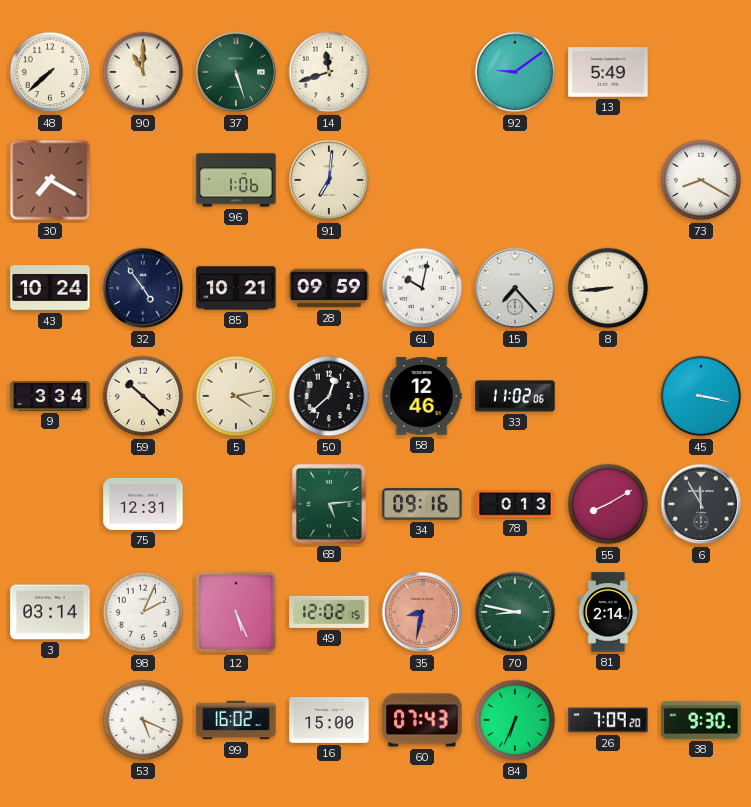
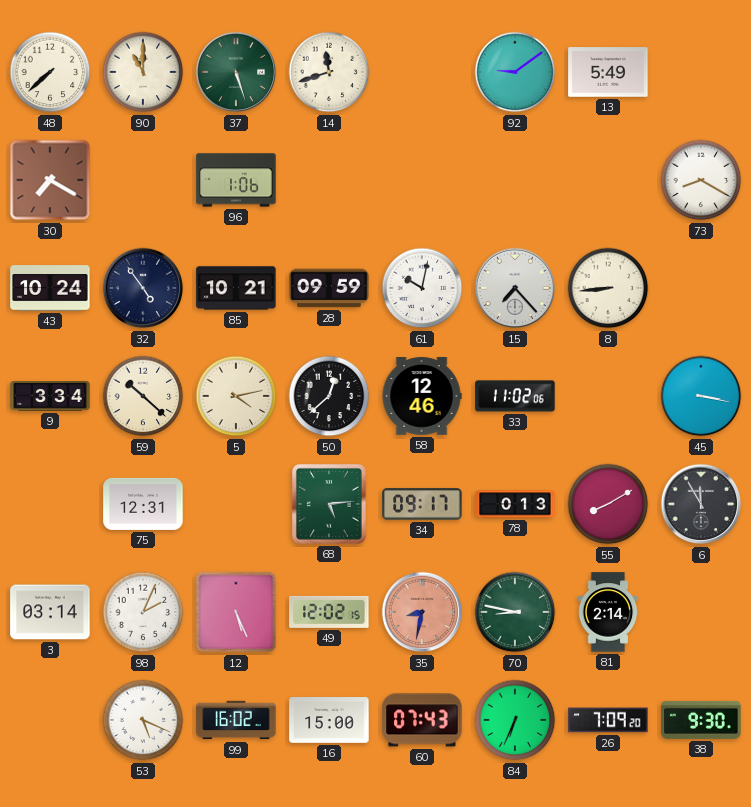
91: 7:01 -> none
34: 09:16 -> 09:17
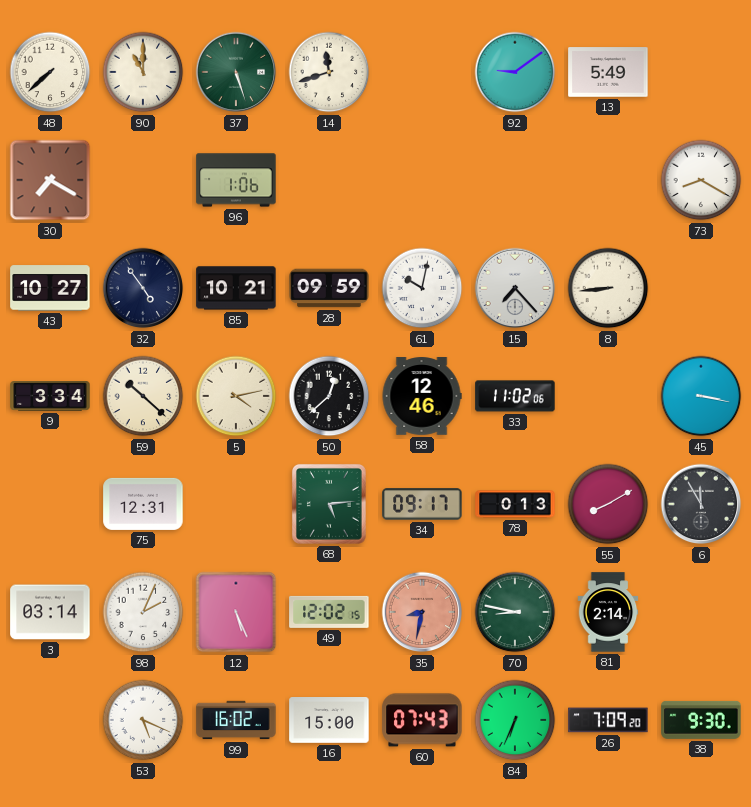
43: 10:24 -> 10:27
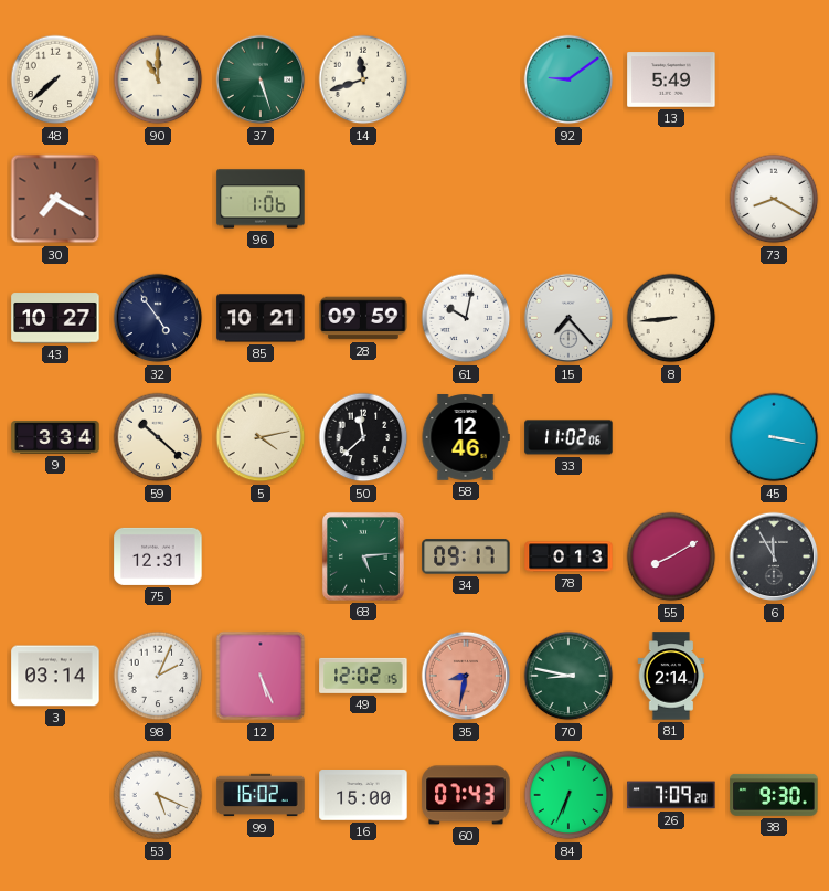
50: 12:38 -> 11:38
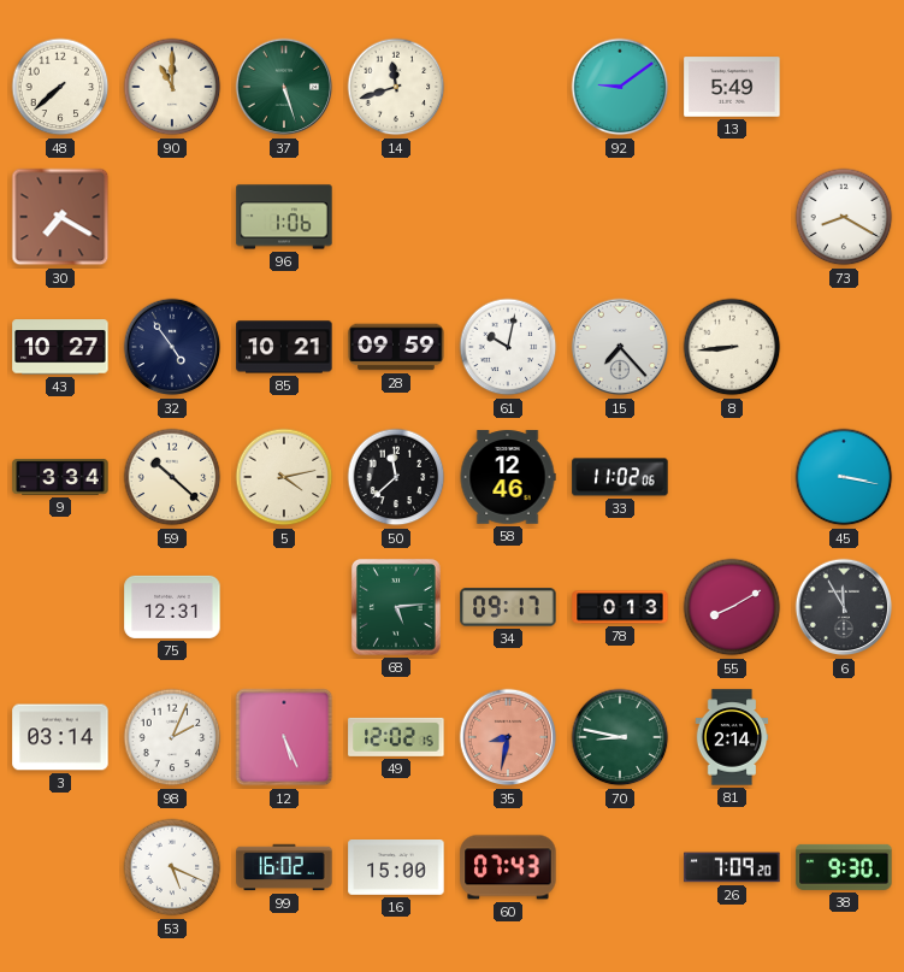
84: 6:34 -> none
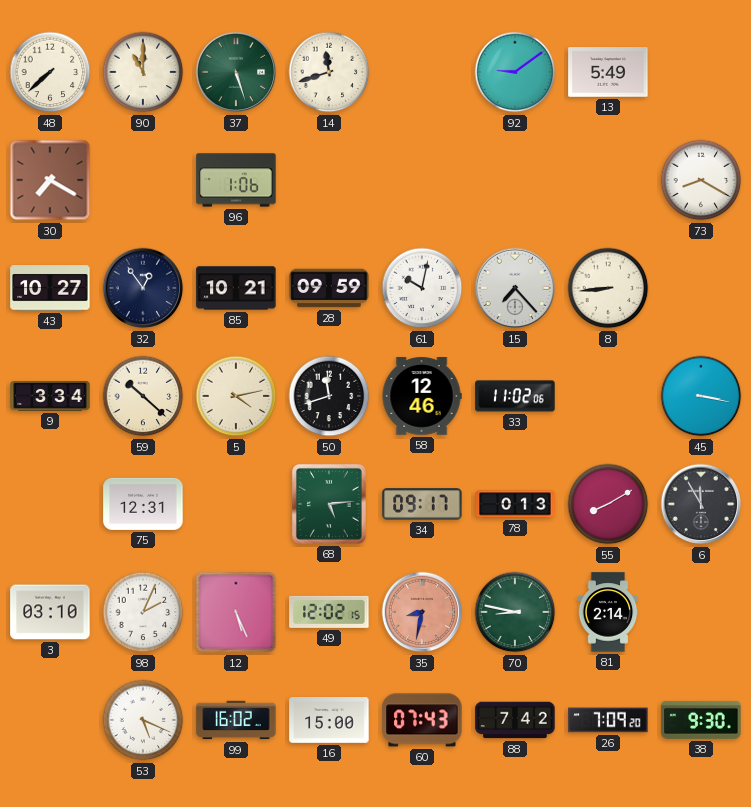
32: 4:54 -> 12:54
50: 11:38 -> 11:42
3: 03:14 -> 03:10
88: none -> 7:42
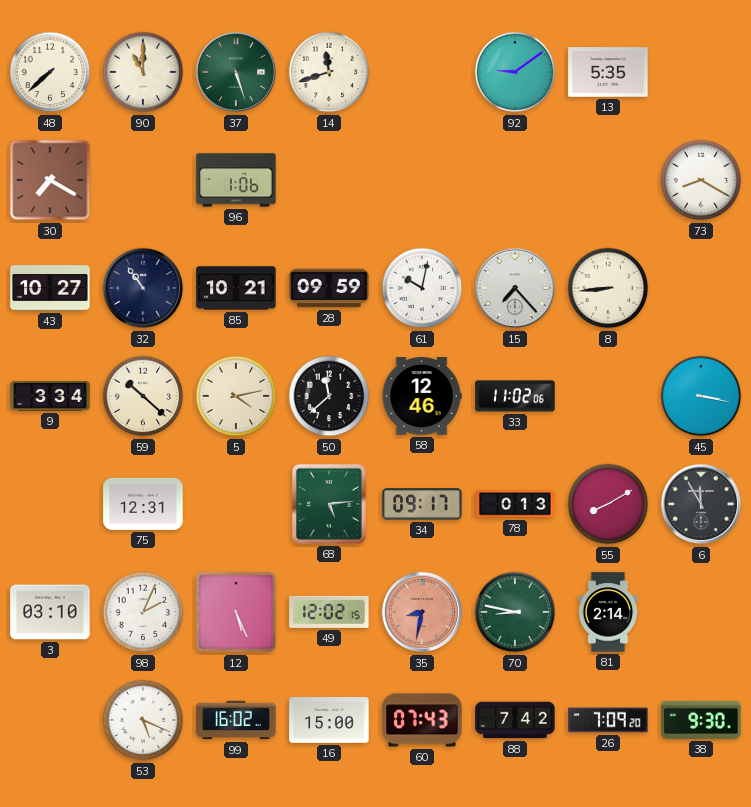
13: 5:49 -> 5:35
32: 12:54 -> 10:54
50: 11:42 -> 11:38
